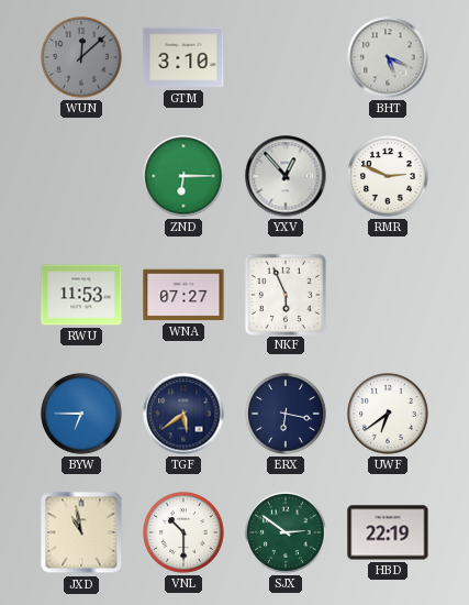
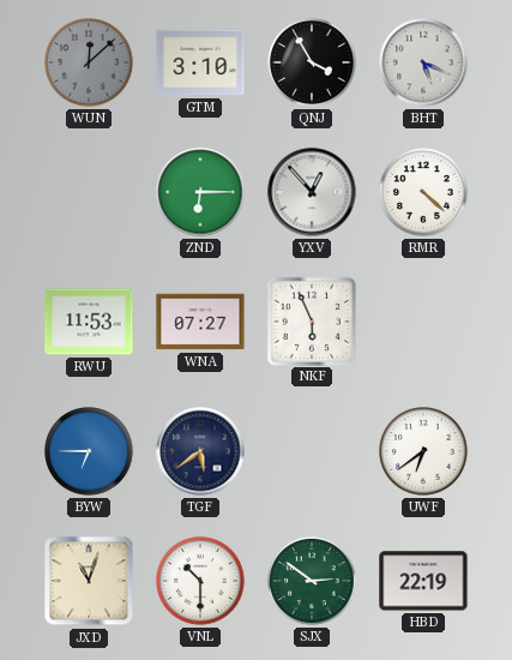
QNJ: none -> 3:55
RMR: 2:49 -> 4:22
ERX: 6:17 -> none
JXD: 10:58 -> 11:03
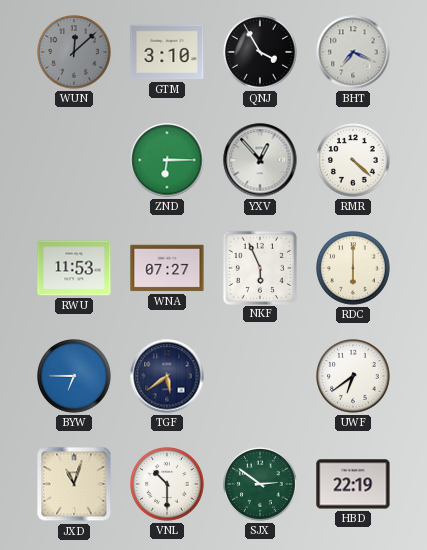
BHT: 5:19 -> 7:19
RDC: none -> 6:00
